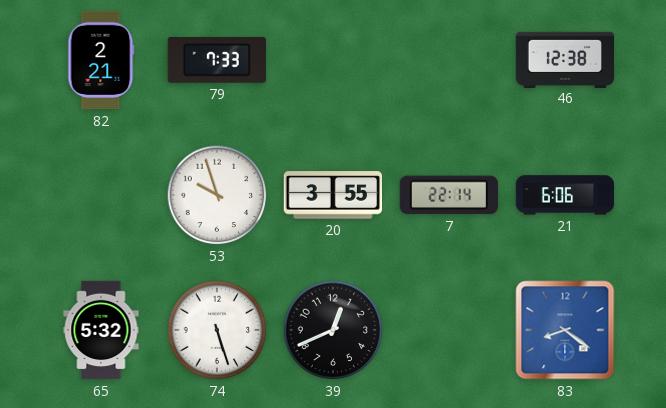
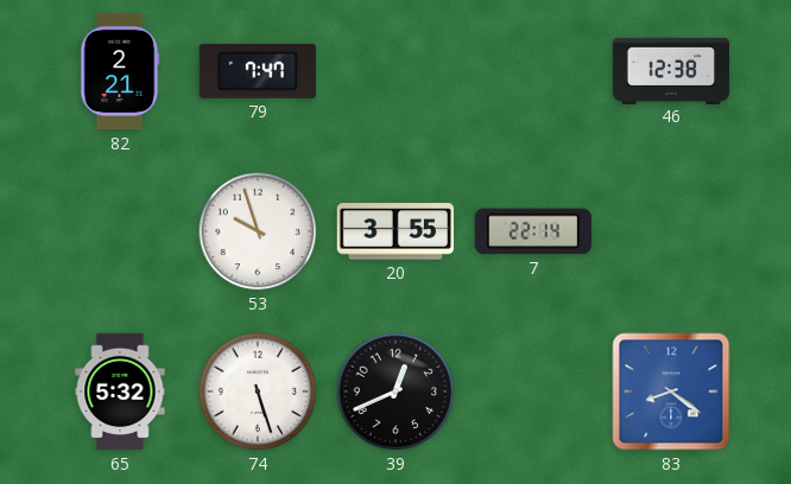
79: 7:33 -> 7:47
21: 6:06 -> none
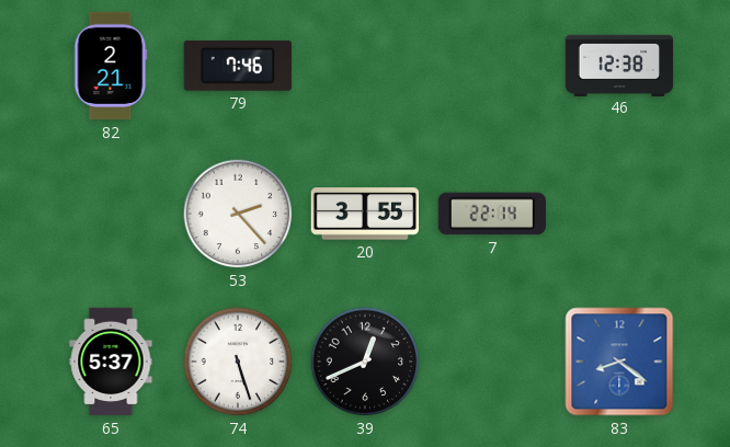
79: 7:47 -> 7:46
53: 9:57 -> 2:23
65: 5:32 -> 5:37
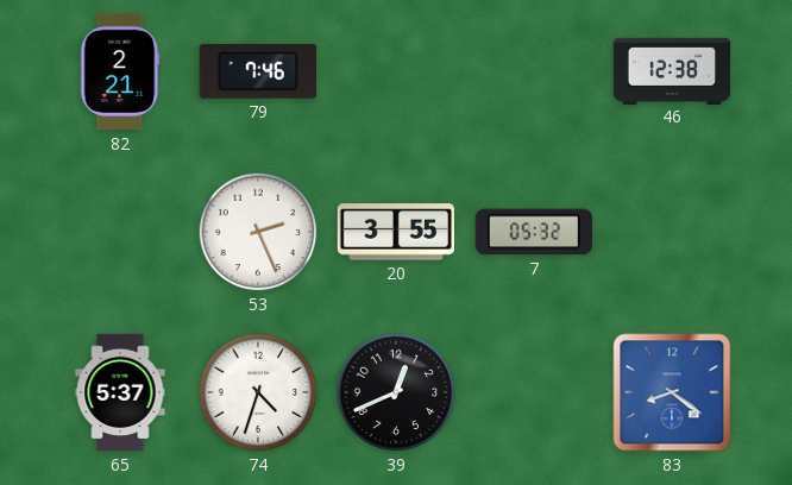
53: 2:23 -> 2:26
7: 22:14 -> 05:32
74: 5:27 -> 4:33
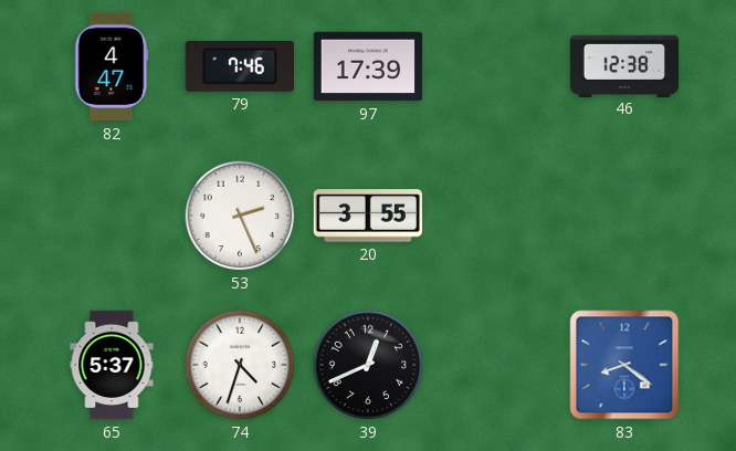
82: 2:21 -> 4:47
97: none -> 17:39
7: 05:32 -> none
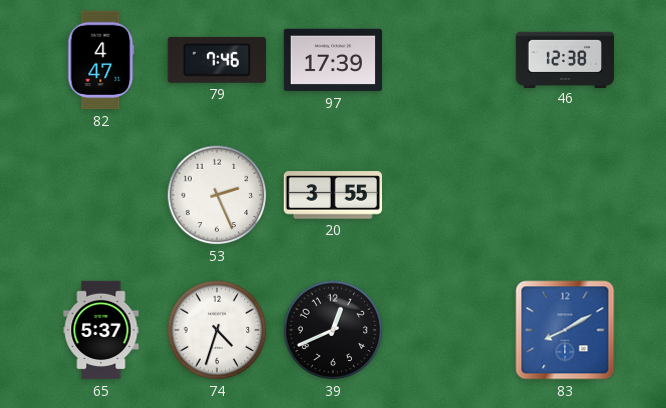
83: 8:21 -> 8:10
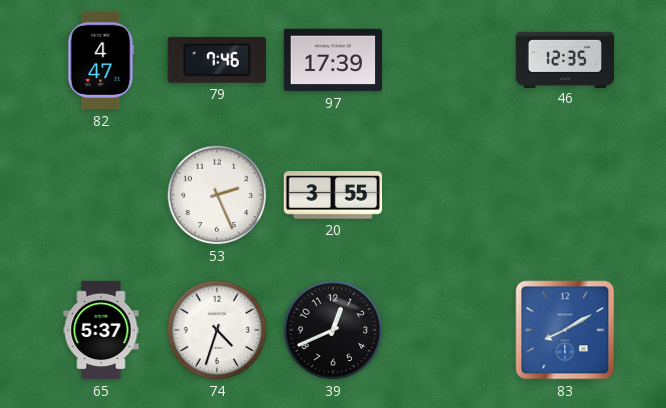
46: 12:38 -> 12:35
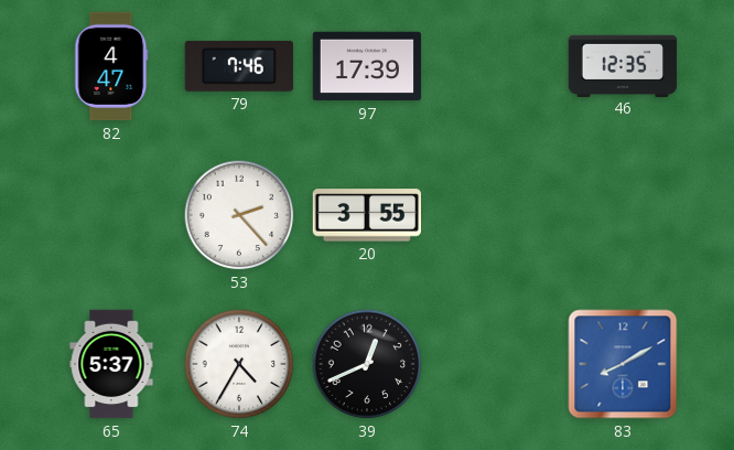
53: 2:26 -> 2:23
74: 4:33 -> 4:35
